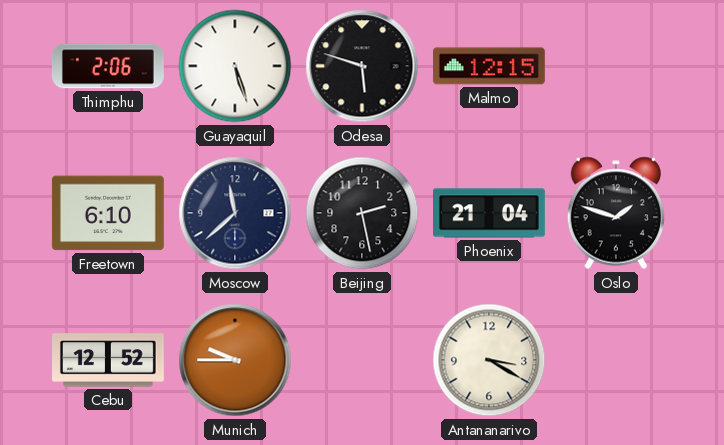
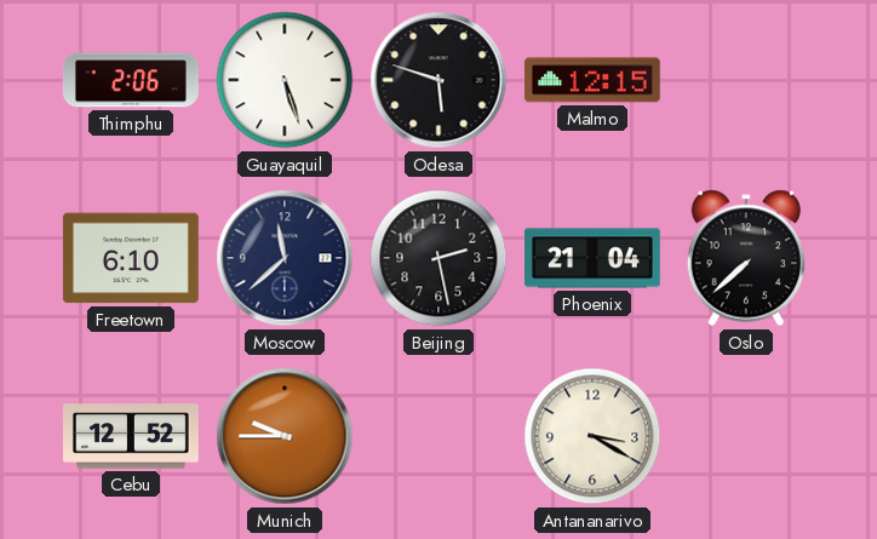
Oslo: 1:48 -> 7:38
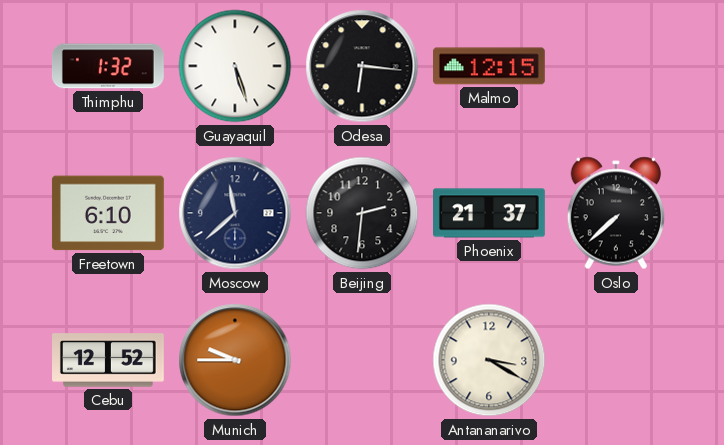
Thimphu: 2:06 -> 1:32
Odesa: 5:48 -> 6:16
Beijing: 2:28 -> 2:31
Phoenix: 21:04 -> 21:37
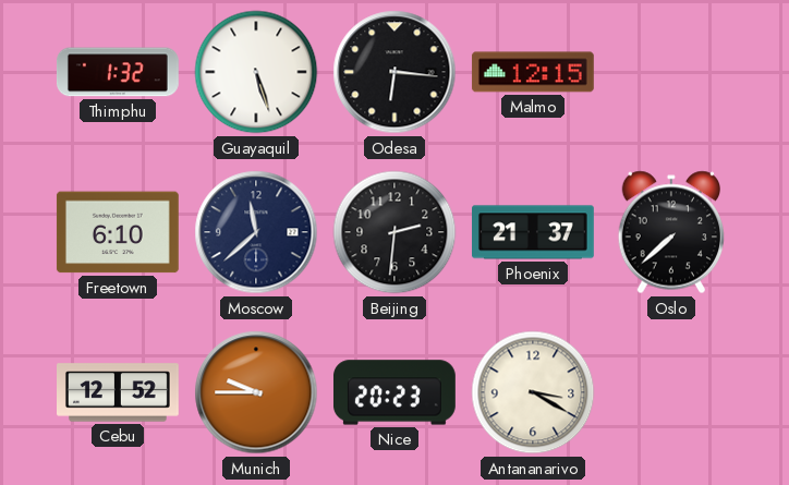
Nice: none -> 20:23
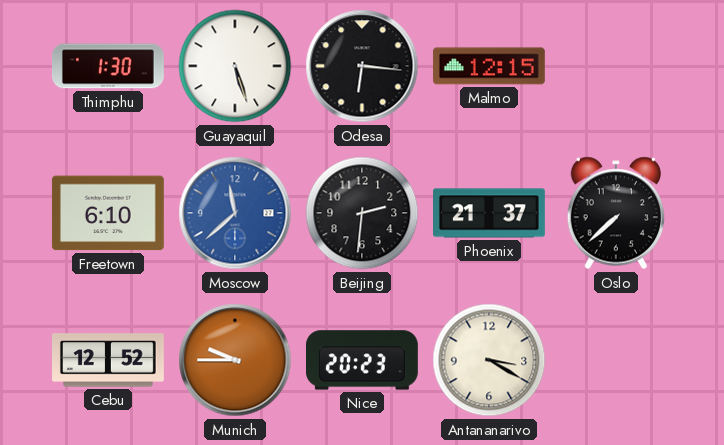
Thimphu: 1:32 -> 1:30
Moscow dial: navy -> blue
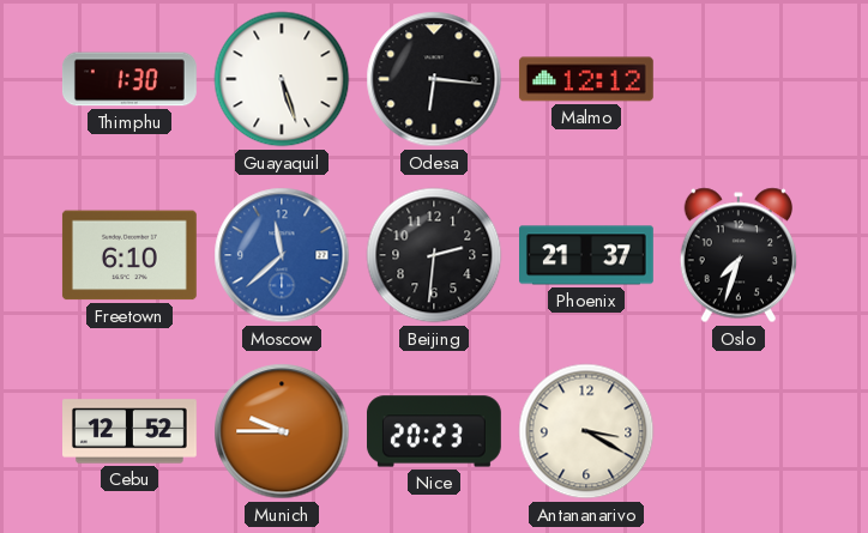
Malmo: 12:15 -> 12:12
Oslo: 7:38 -> 7:33
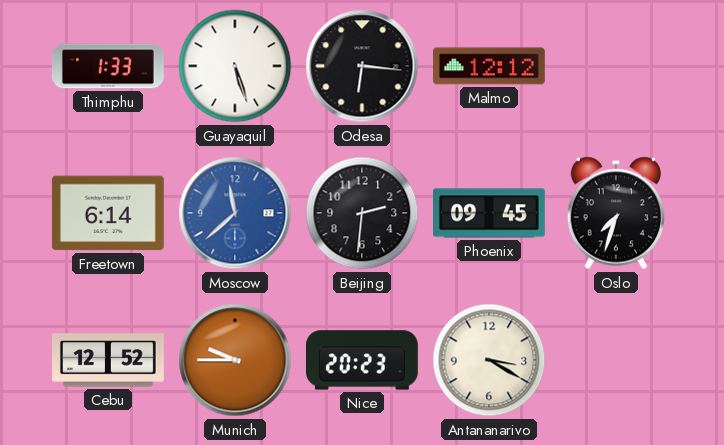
Thimphu: 1:30 -> 1:33
Freetown: 6:10 -> 6:14
Phoenix: 21:37 -> 09:45
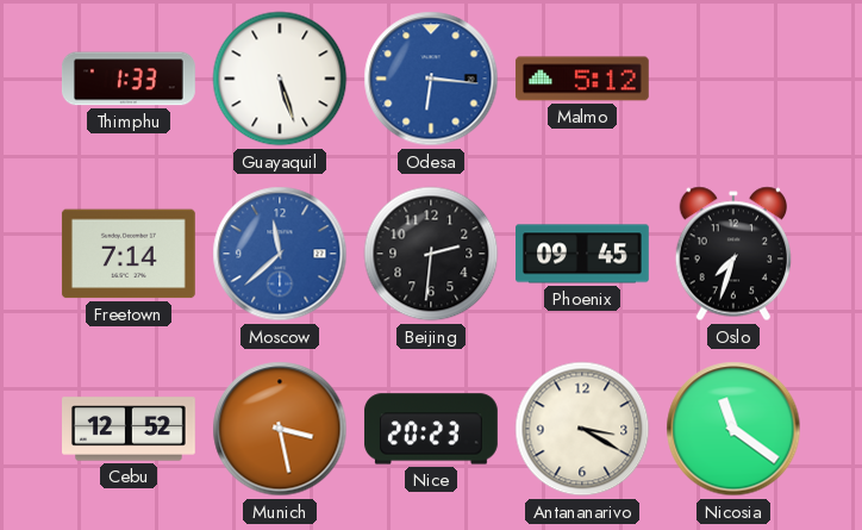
Odesa dial: black -> blue
Malmo: 12:12 -> 5:12
Freetown: 6:14 -> 7:14
Munich: 9:45 -> 3:28
Nicosia: none -> 11:21
